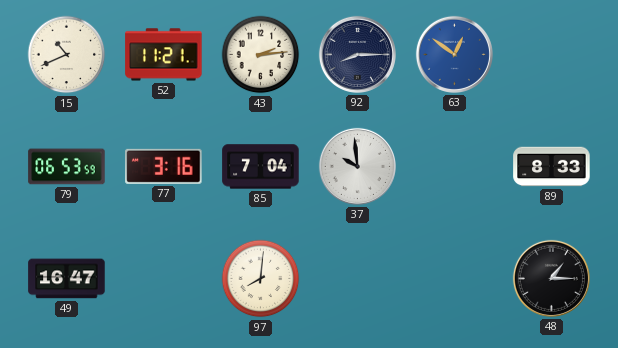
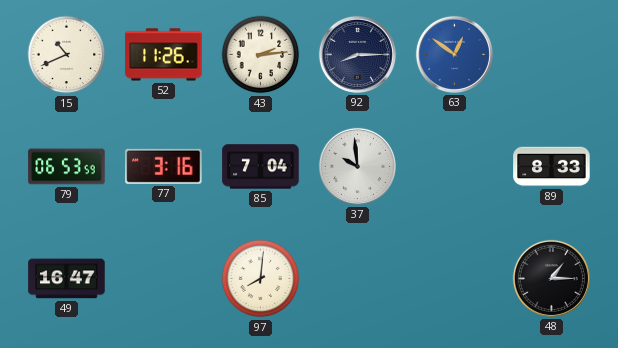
52: 11:21 -> 11:26
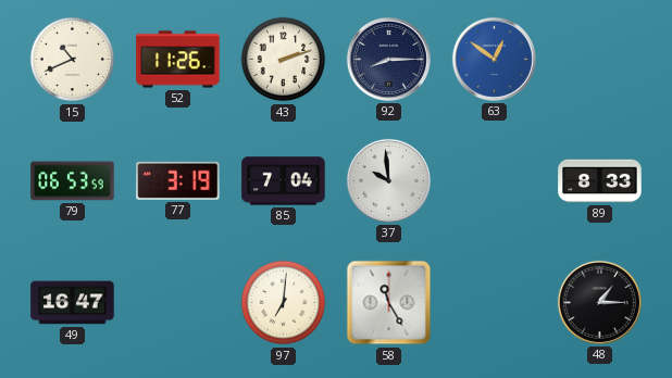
43: 2:14 -> 2:12
77: 3:16 -> 3:19
97: 8:01 -> 7:01
58: none -> 11:25
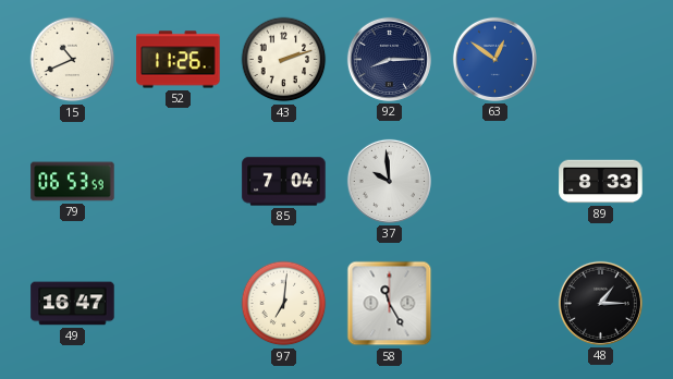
77: 3:19 -> none
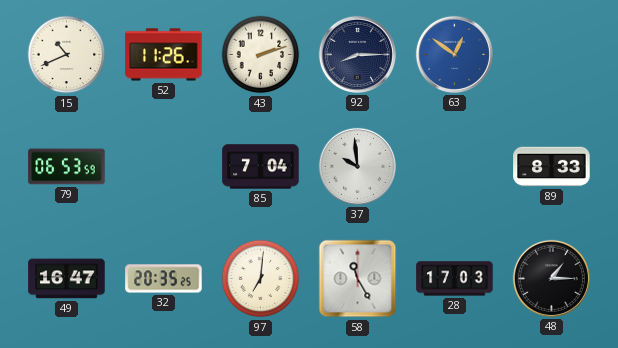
32: none -> 20:35
28: none -> 17:03
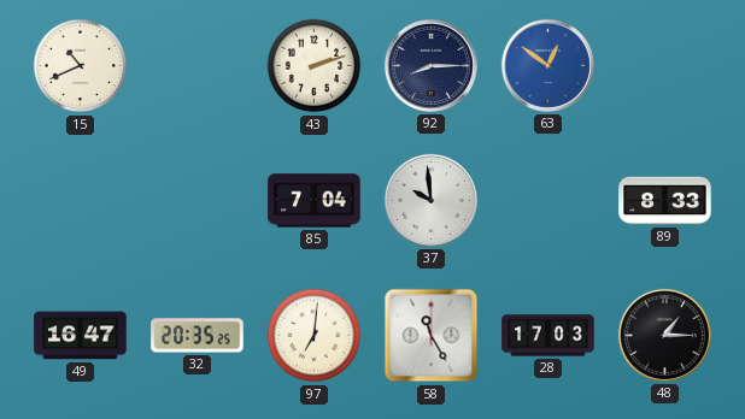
52: 11:26 -> none
79: 06:53 -> none
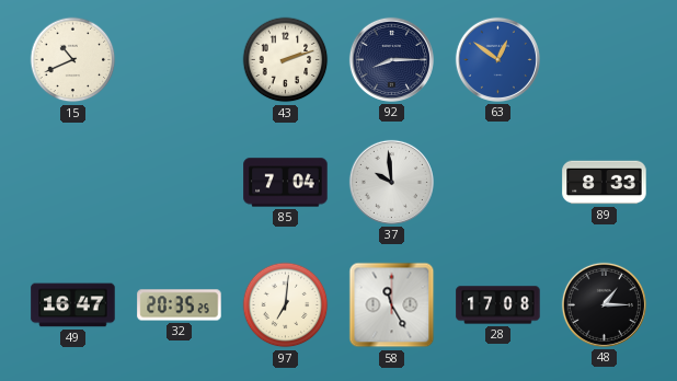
28: 17:03 -> 17:08
